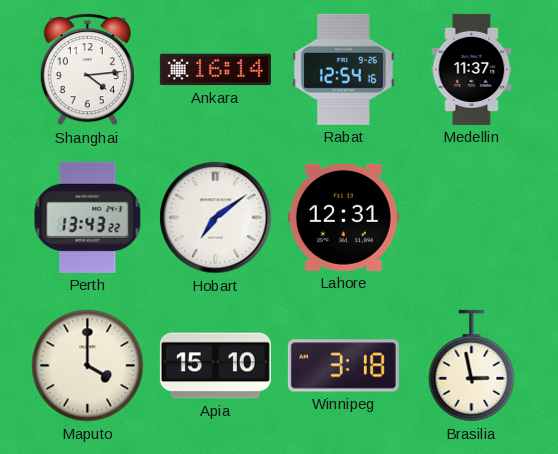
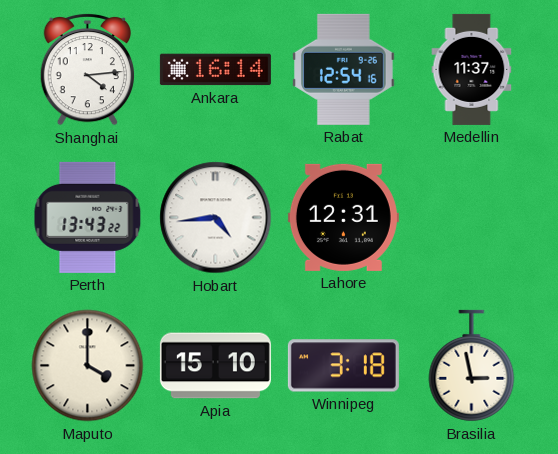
Hobart: 7:09 -> 4:44
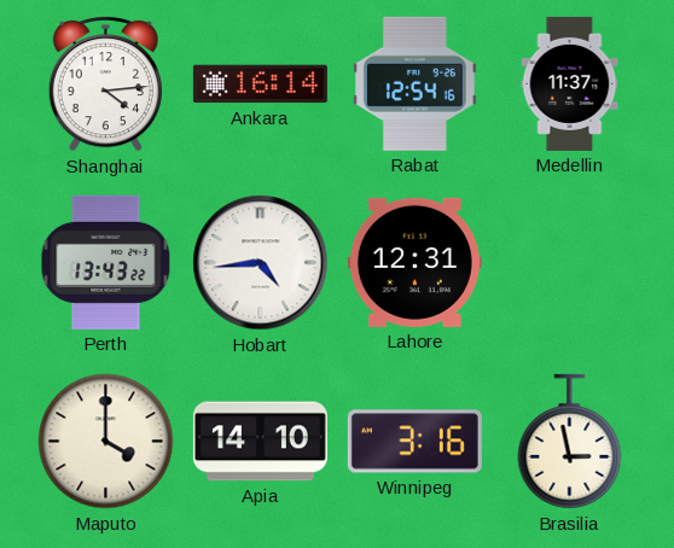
Apia: 15:10 -> 14:10
Winnipeg: 3:18 -> 3:16
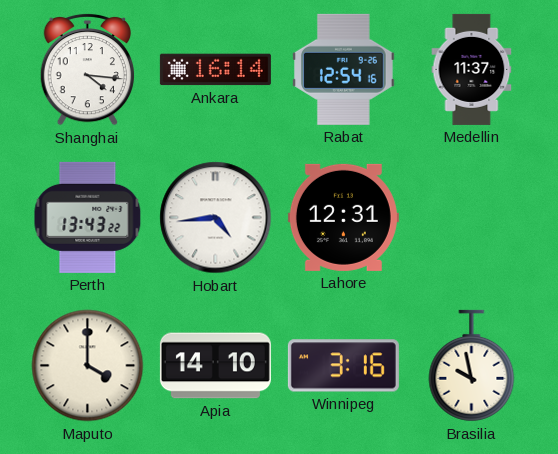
Shanghai: 4:14 -> 4:16
Brasilia: 2:58 -> 9:58
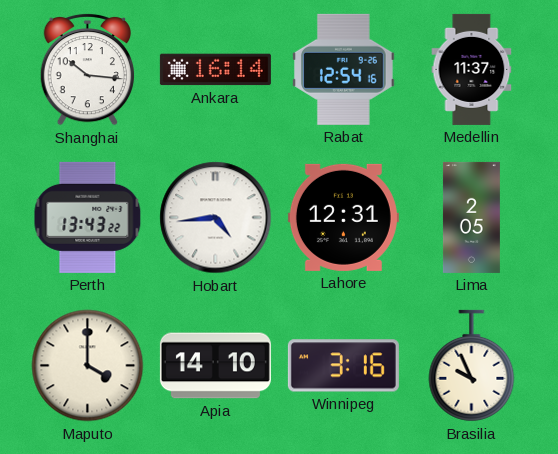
Shanghai: 4:16 -> 10:16
Lima: none -> 2:05
Brasilia: 9:58 -> 9:56
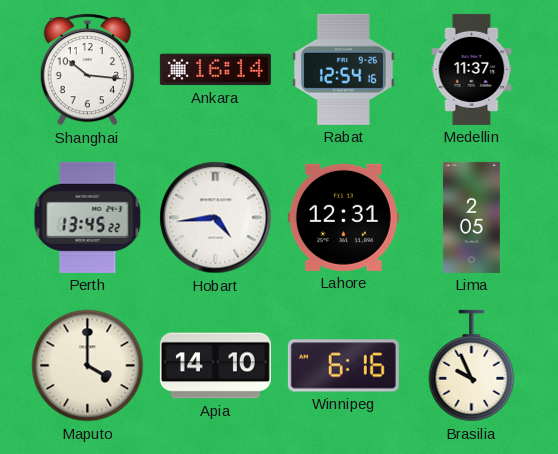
Perth: 13:43 -> 13:45
Winnipeg: 3:16 -> 6:16
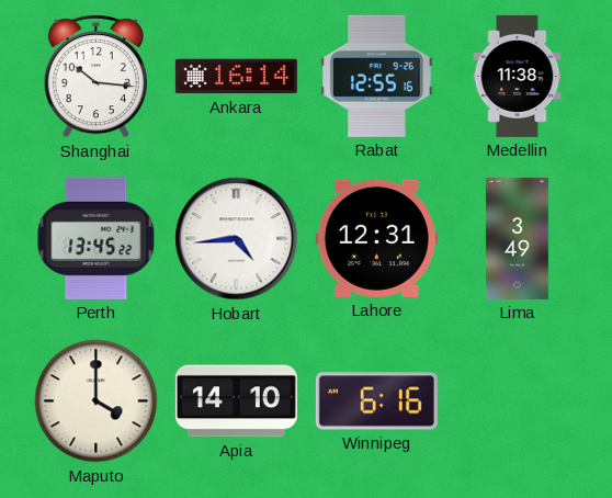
Rabat: 12:54 -> 12:55
Medellin: 11:37 -> 11:38
Lima: 2:05 -> 3:49
Brasilia: 9:56 -> none
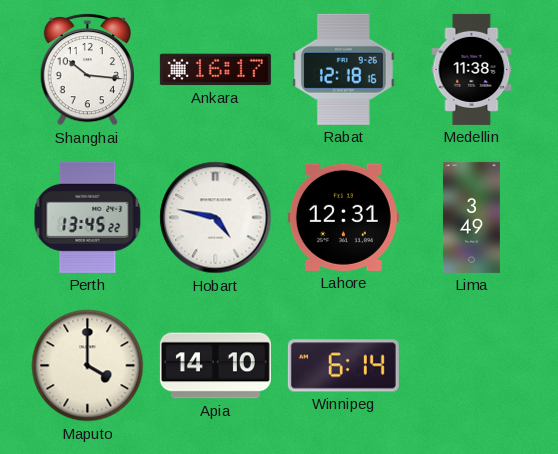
Ankara: 16:14 -> 16:17
Rabat: 12:55 -> 12:18
Hobart: 4:44 -> 4:47
Winnipeg: 6:16 -> 6:14
